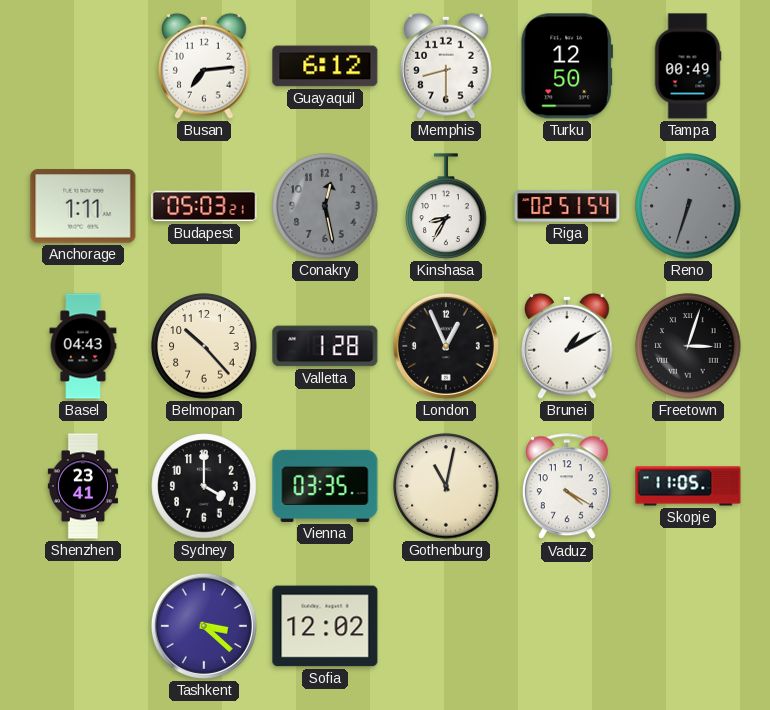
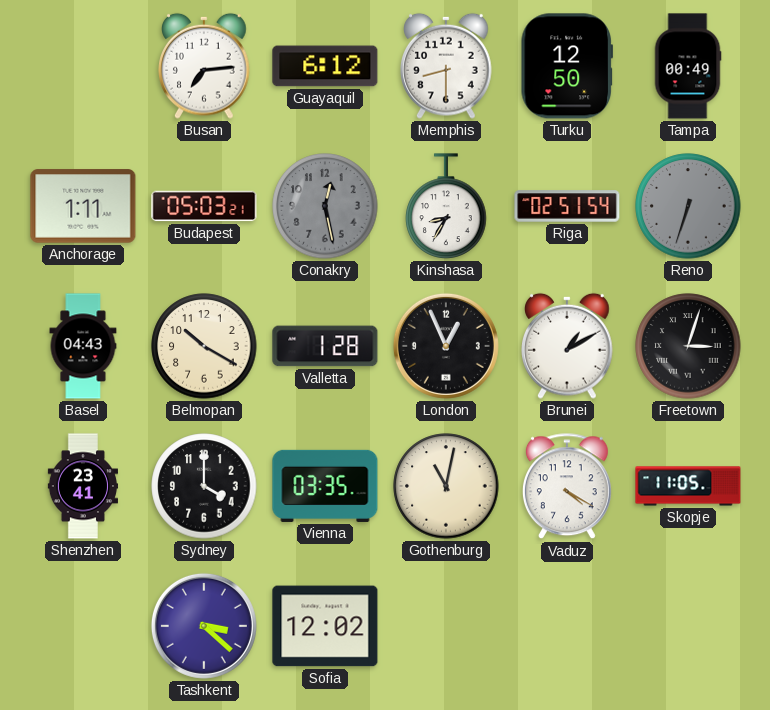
Belmopan: 10:23 -> 10:20
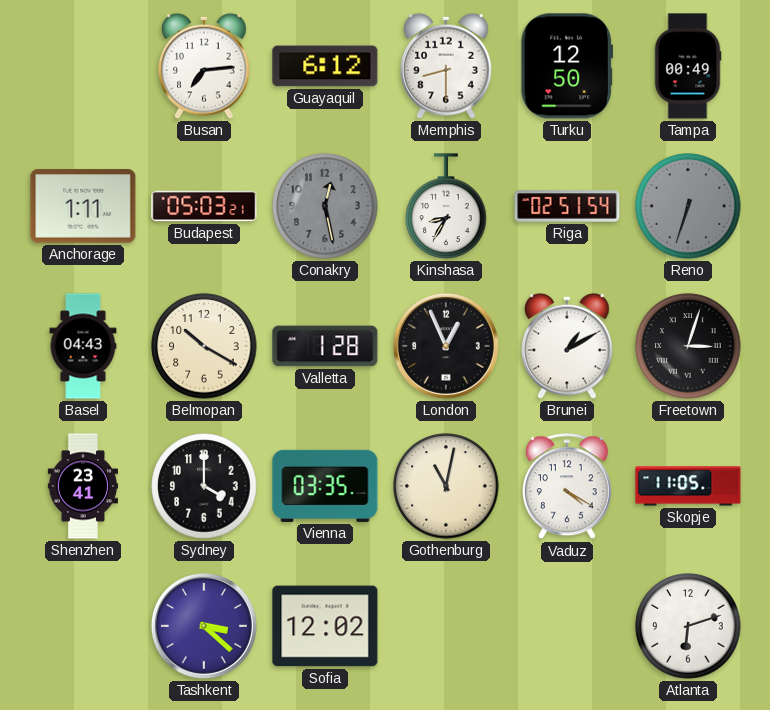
Atlanta: none -> 6:12
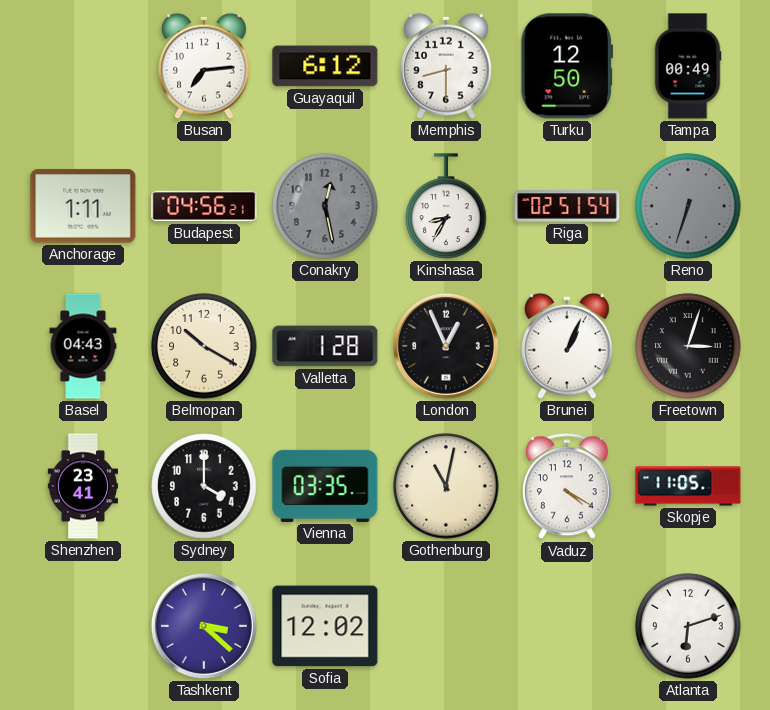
Budapest: 05:03 -> 04:56
Brunei: 1:10 -> 1:04
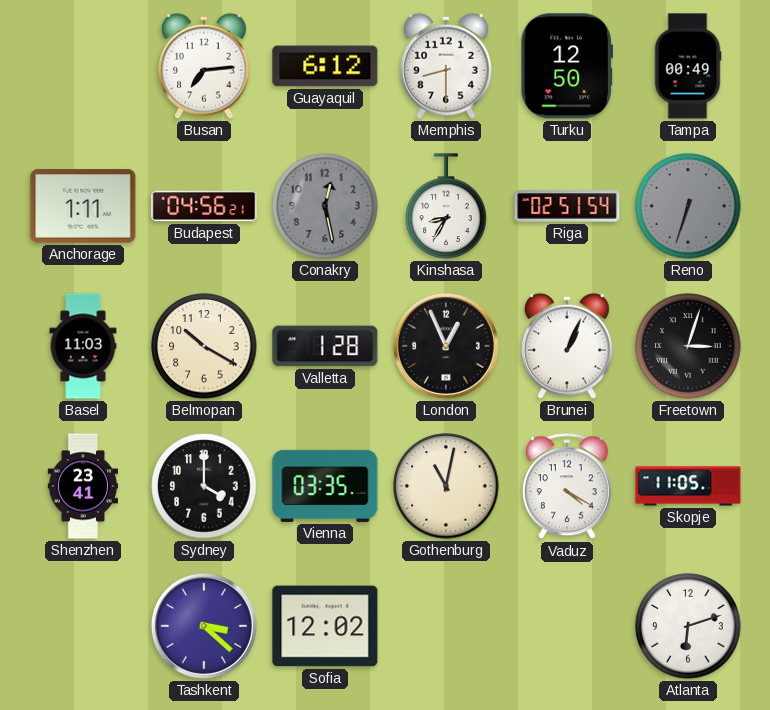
Basel: 04:43 -> 11:03
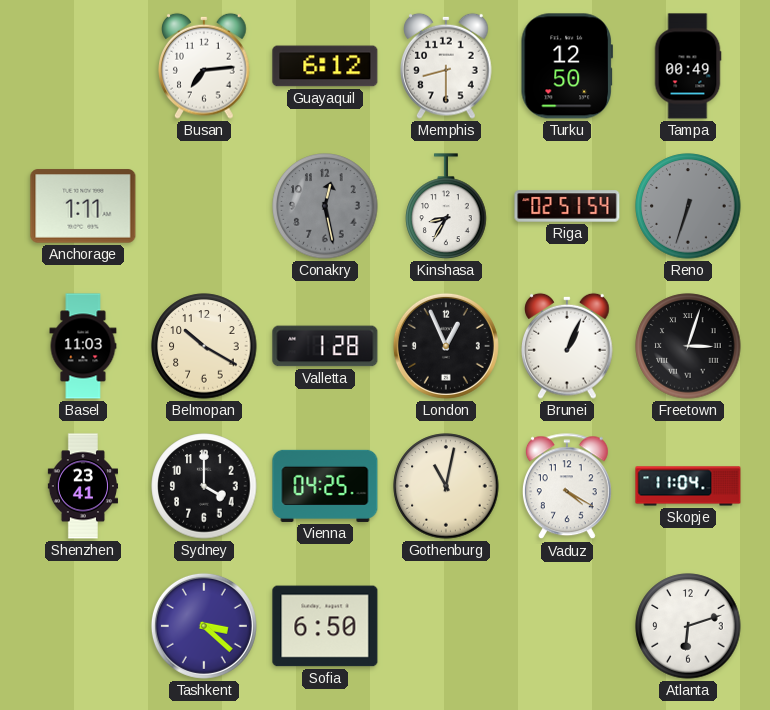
Budapest: 04:56 -> none
Vienna: 03:35 -> 04:25
Skopje: 11:05 -> 11:04
Sofia: 12:02 -> 6:50
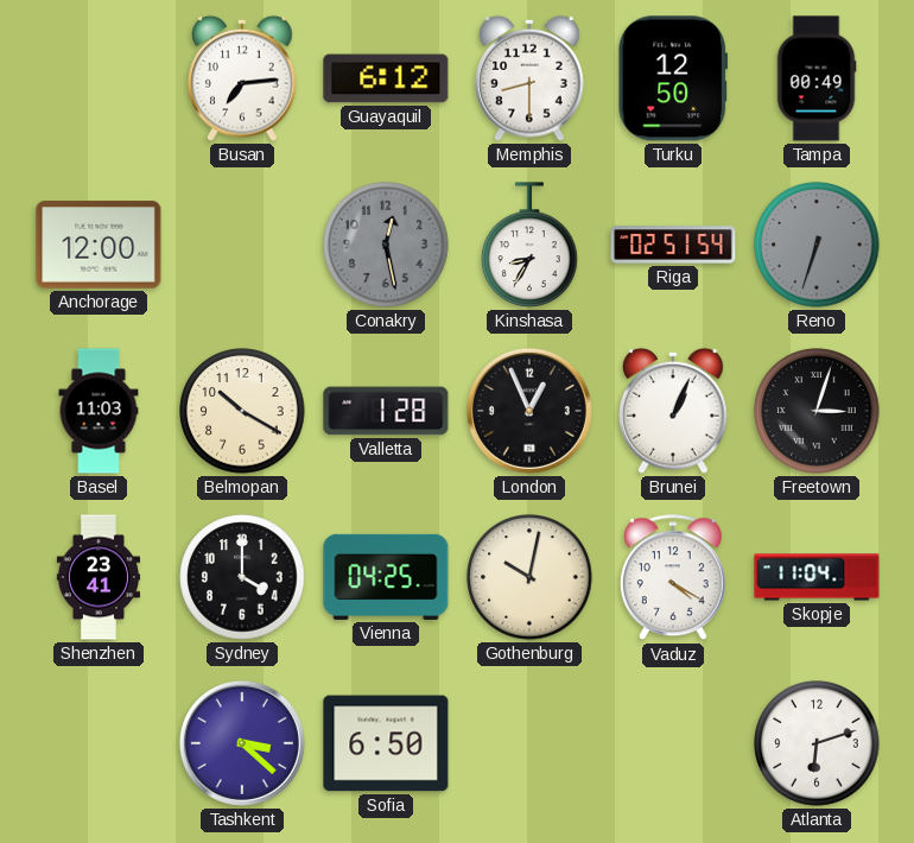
Anchorage: 1:11 -> 12:00
Gothenburg: 11:02 -> 10:02
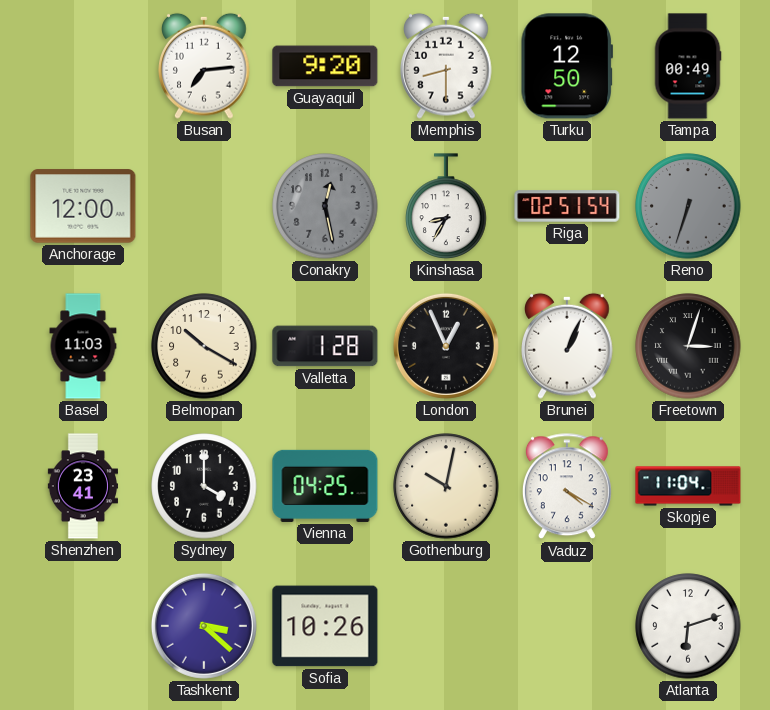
Guayaquil: 6:12 -> 9:20
Sofia: 6:50 -> 10:26
